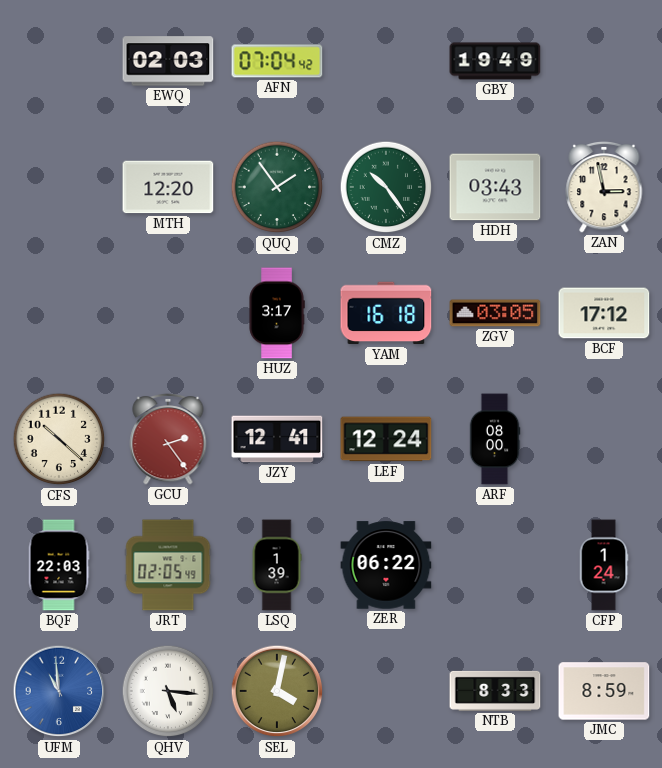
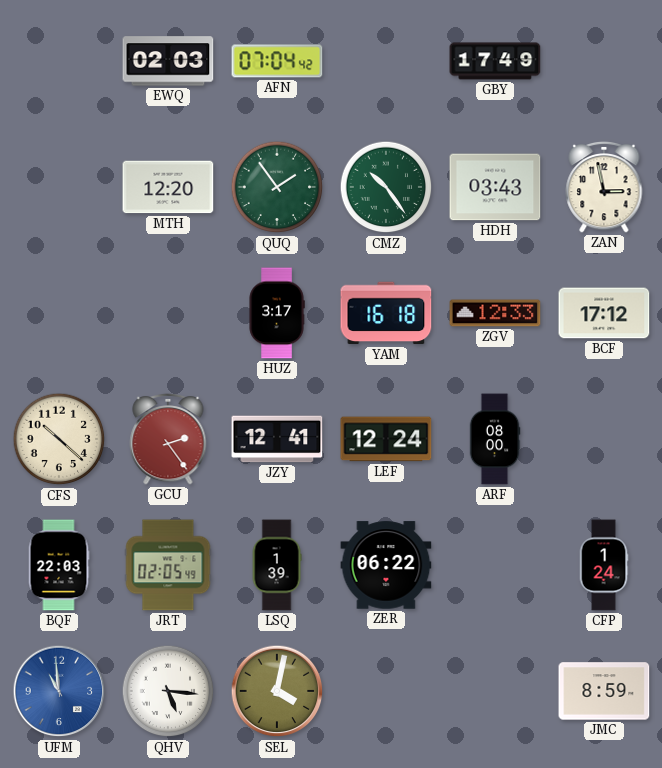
GBY: 19:49 -> 17:49
ZGV: 03:05 -> 12:33
NTB: 8:33 -> none
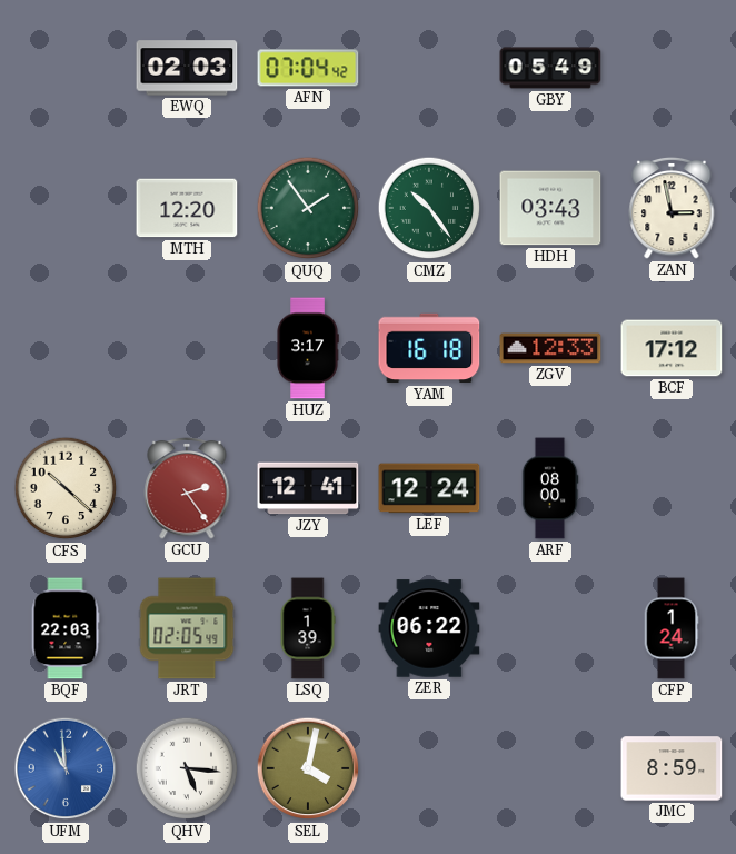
GBY: 17:49 -> 05:49
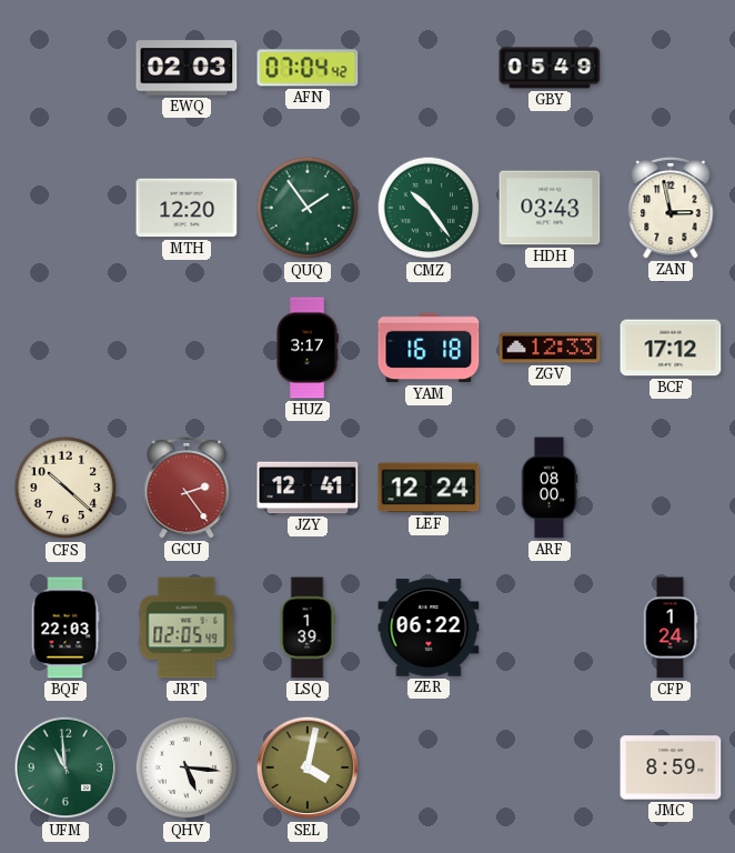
UFM dial: blue -> green
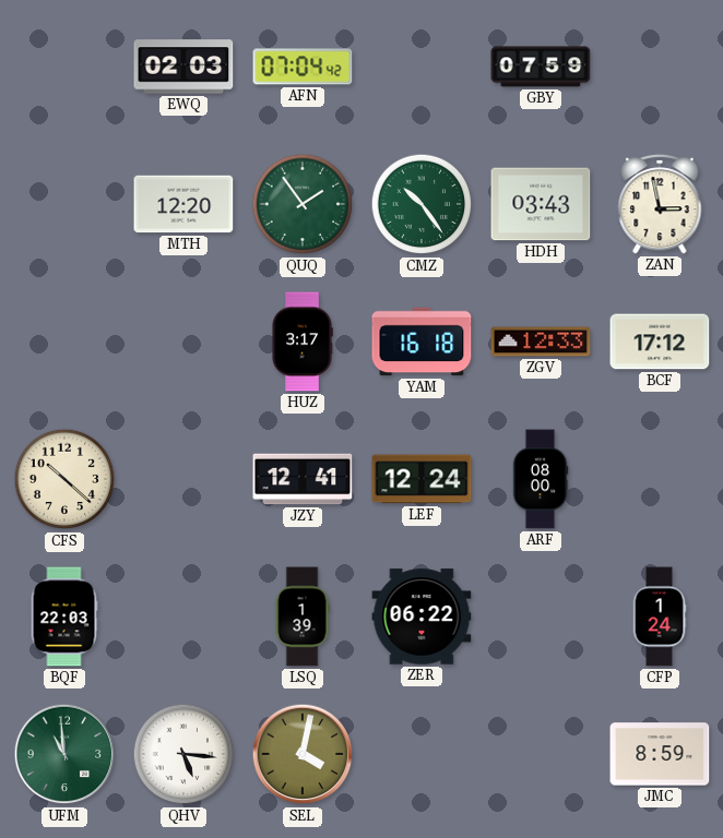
GBY: 05:49 -> 07:59
GCU: 2:24 -> none
JRT: 02:05 -> none
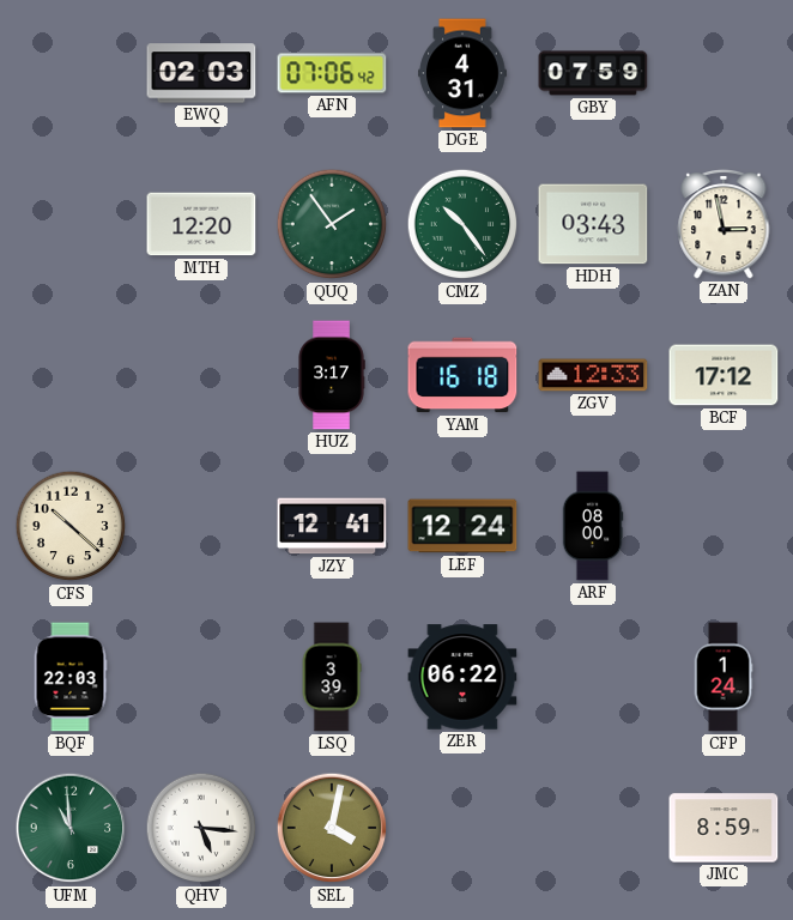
AFN: 07:04 -> 07:06
DGE: none -> 4:31
LSQ: 1:39 -> 3:39
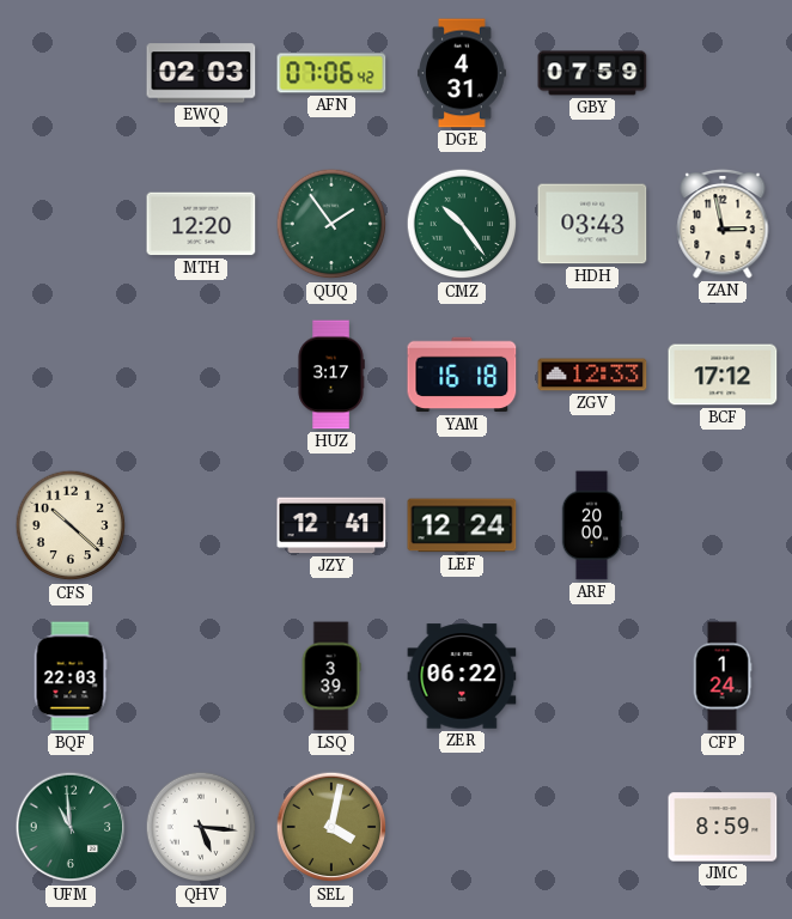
ARF: 08:00 -> 20:00
